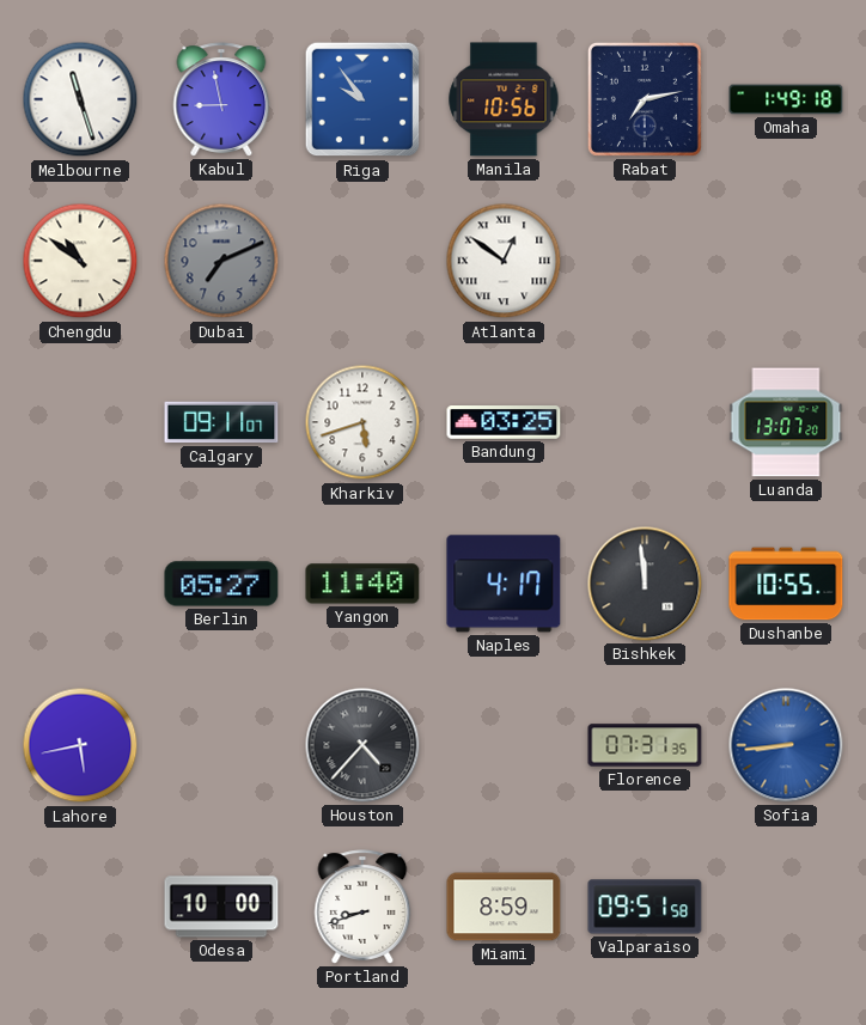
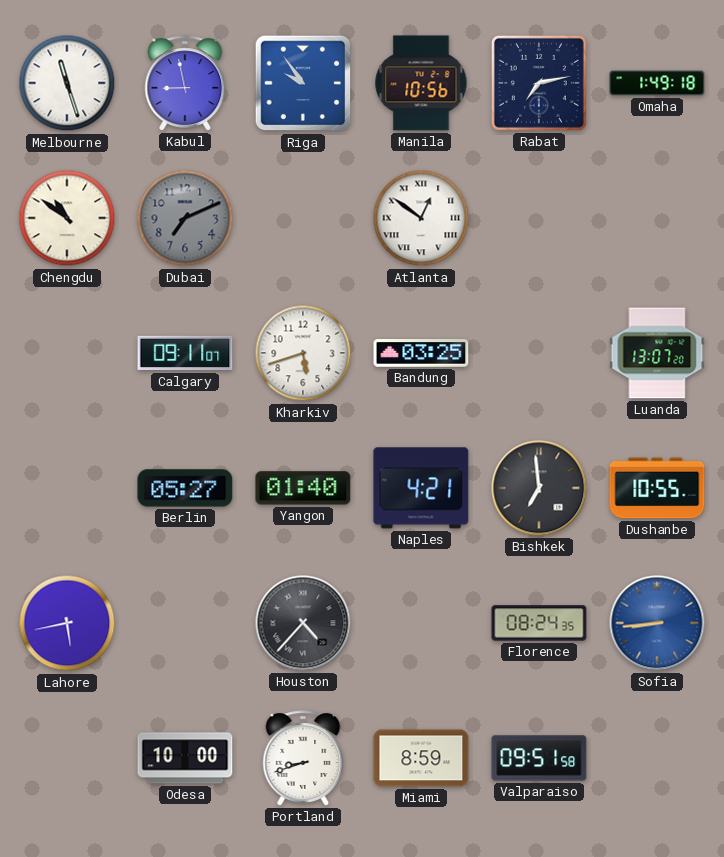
Yangon: 11:40 -> 01:40
Naples: 4:17 -> 4:21
Bishkek: 11:59 -> 6:59
Florence: 07:31 -> 08:24
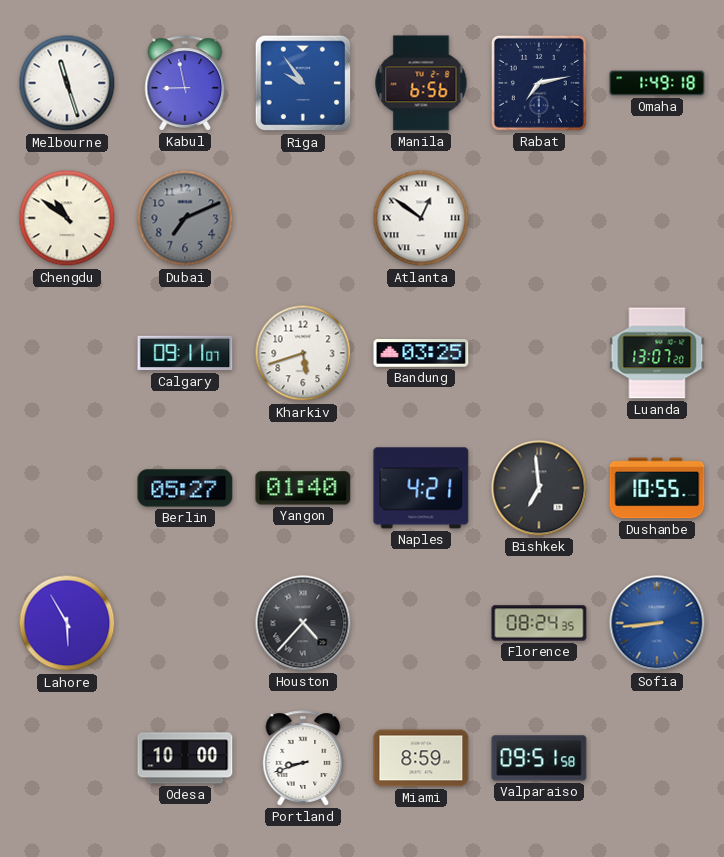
Manila: 10:56 -> 6:56
Lahore: 5:43 -> 5:55
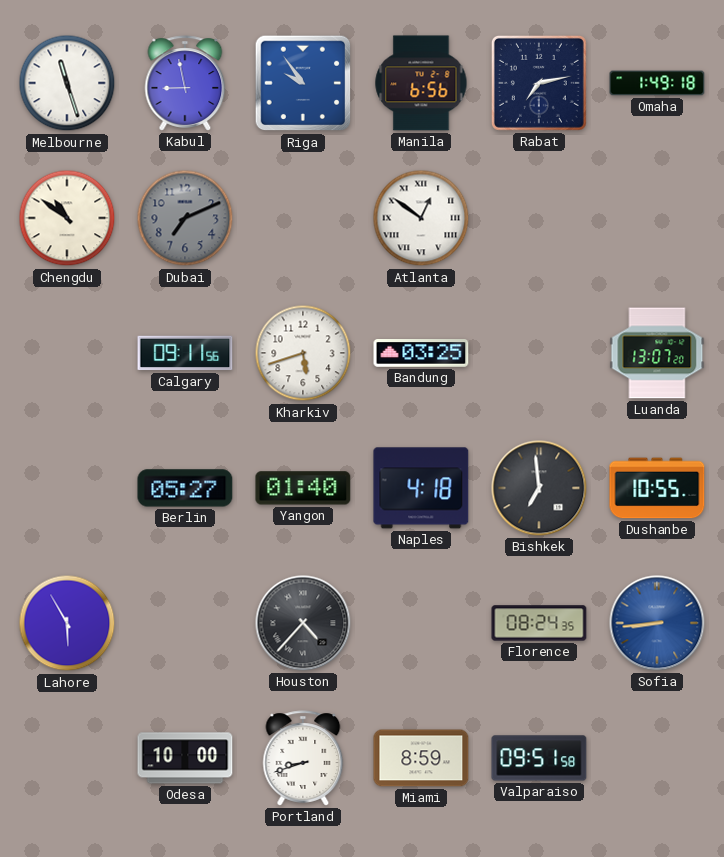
Calgary: 09:11:07 -> 09:11:56
Naples: 4:21 -> 4:18
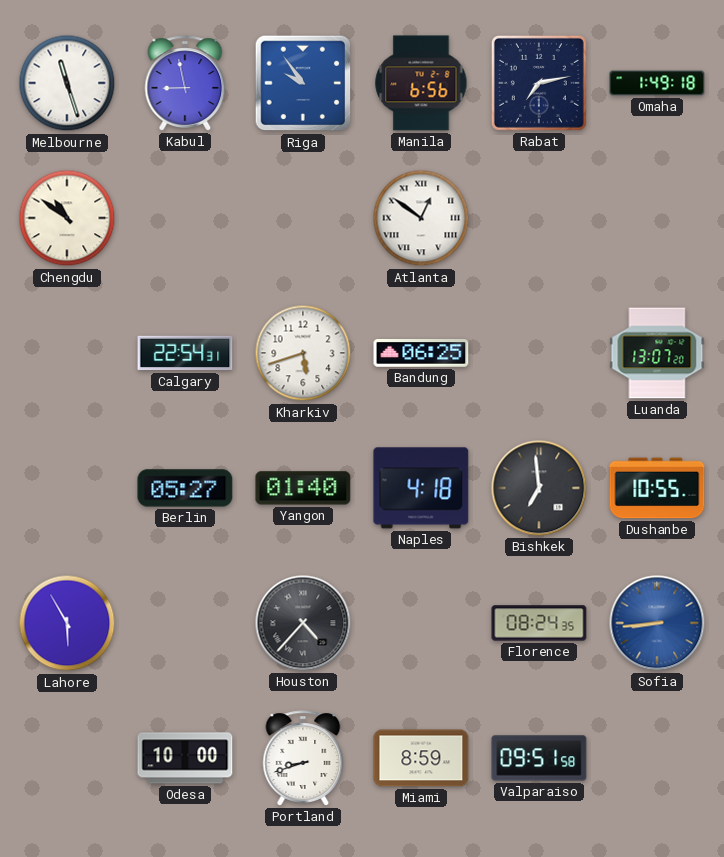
Dubai: 7:11 -> none
Calgary: 09:11 -> 22:54
Bandung: 03:25 -> 06:25
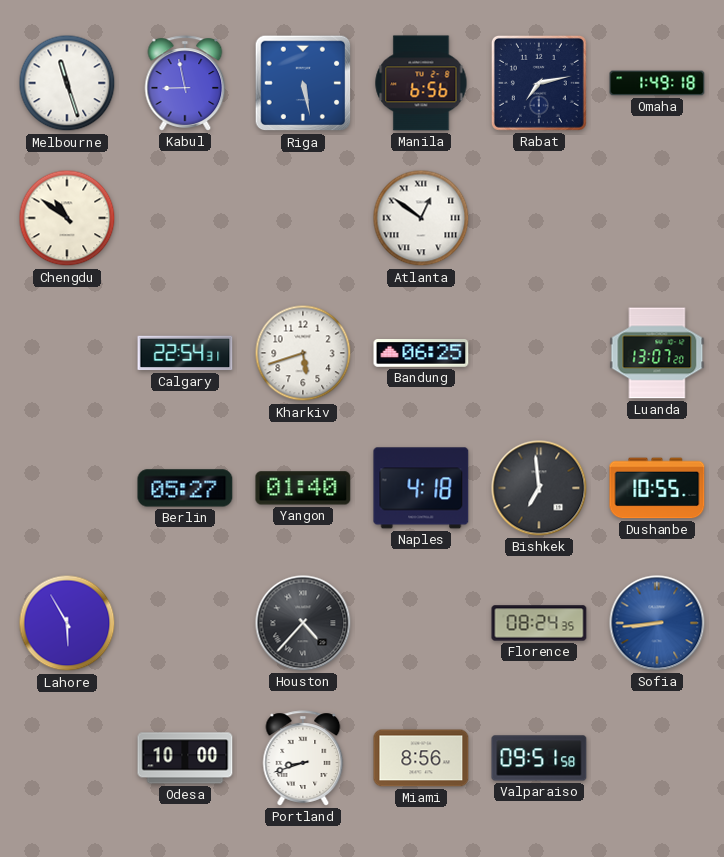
Riga: 9:54 -> 5:28
Miami: 8:59 -> 8:56
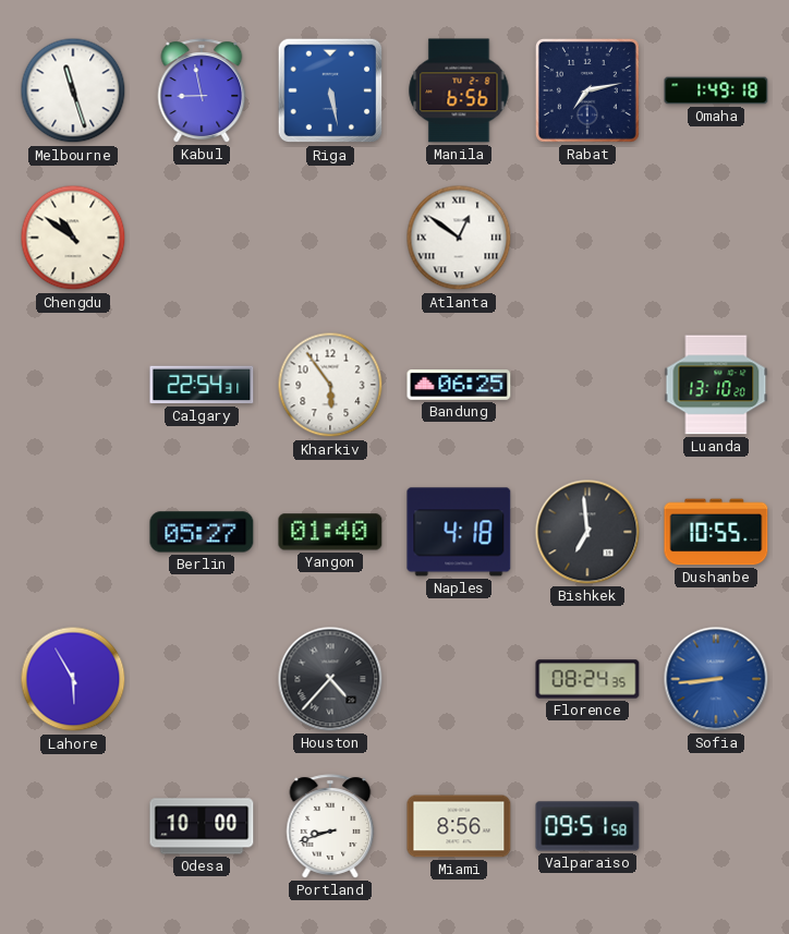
Kharkiv: 5:42 -> 5:54
Luanda: 13:07 -> 13:10
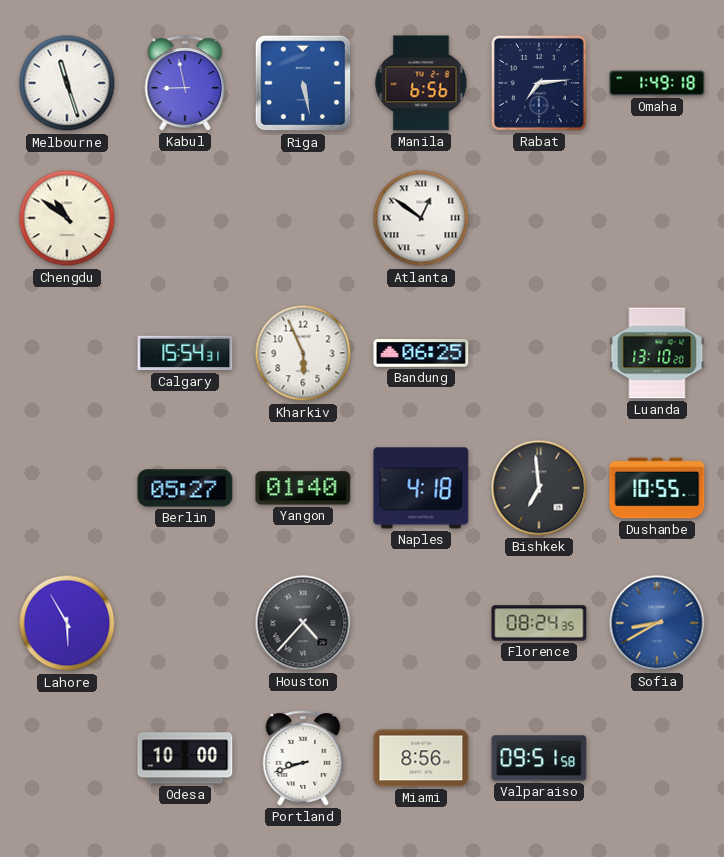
Rabat: 7:13 -> 7:14
Calgary: 22:54 -> 15:54
Kharkiv: 5:54 -> 5:56
Sofia: 8:44 -> 8:40
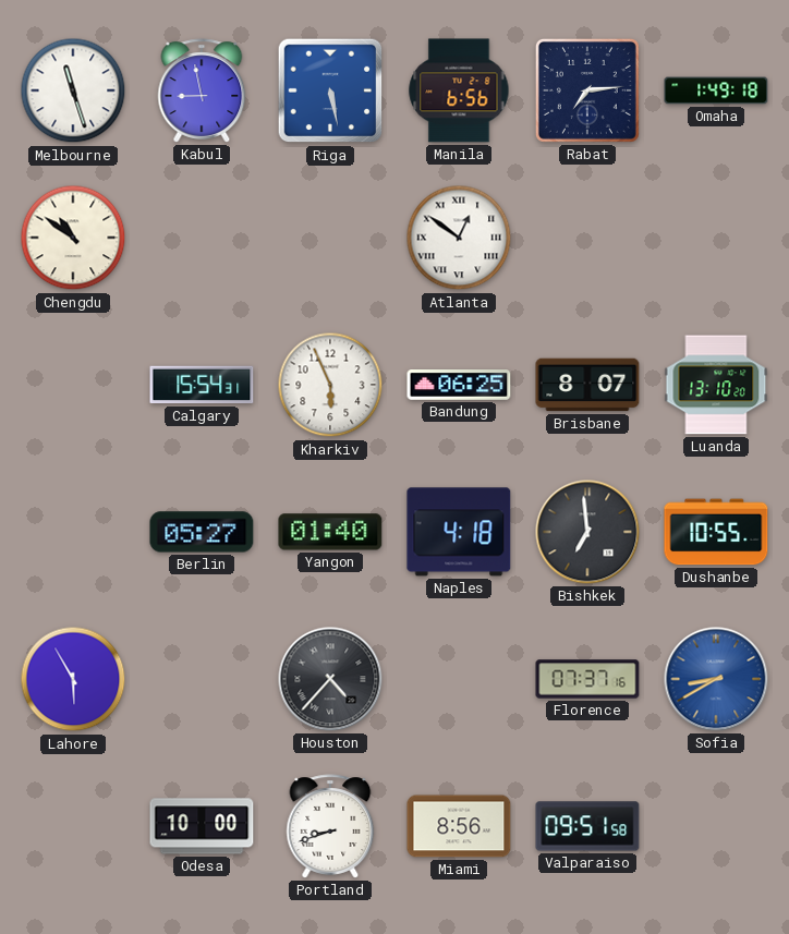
Brisbane: none -> 8:07
Florence: 08:24 -> 07:37
